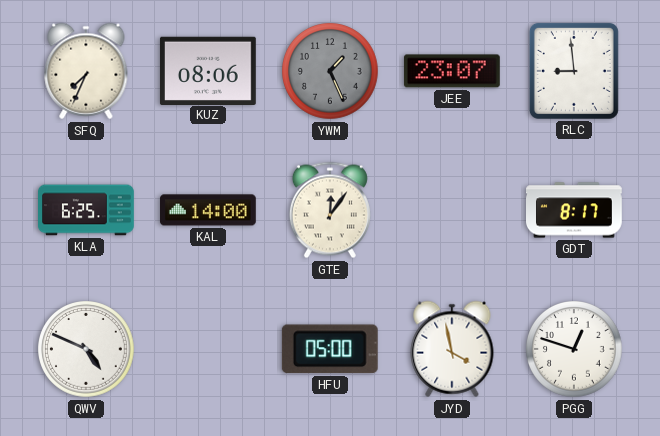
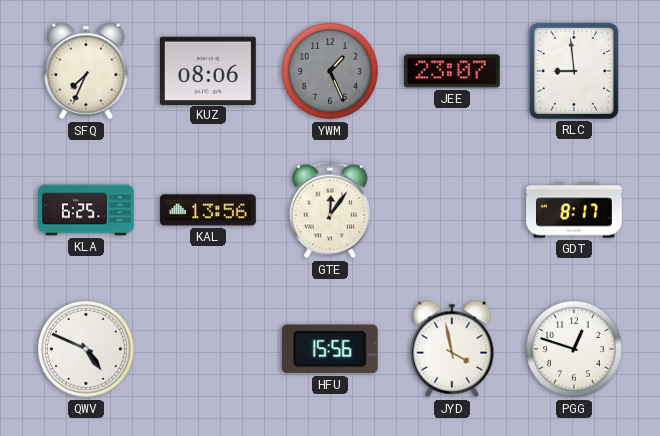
KAL: 14:00 -> 13:56
HFU: 05:00 -> 15:56
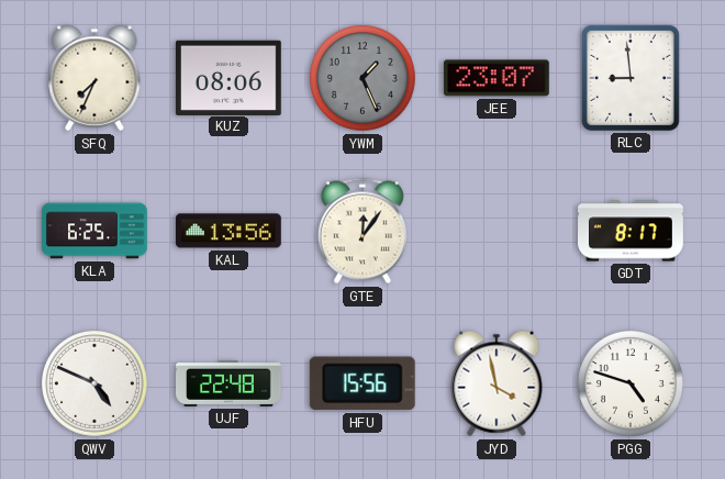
UJF: none -> 22:48
PGG: 12:48 -> 4:48
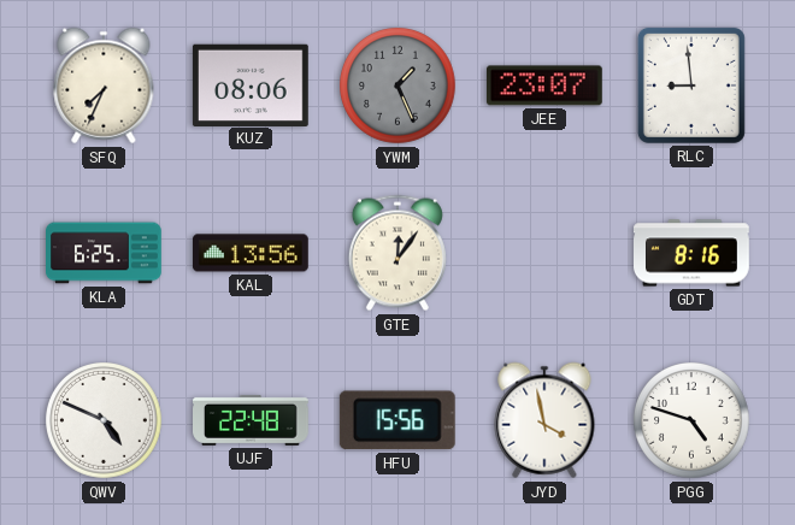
GDT: 8:17 -> 8:16
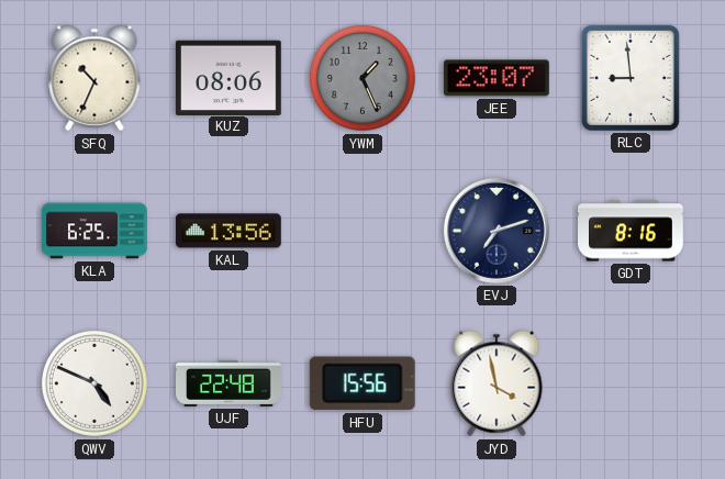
SFQ: 7:34 -> 10:34
GTE: 12:06 -> none
EVJ: none -> 7:12
PGG: 4:48 -> none
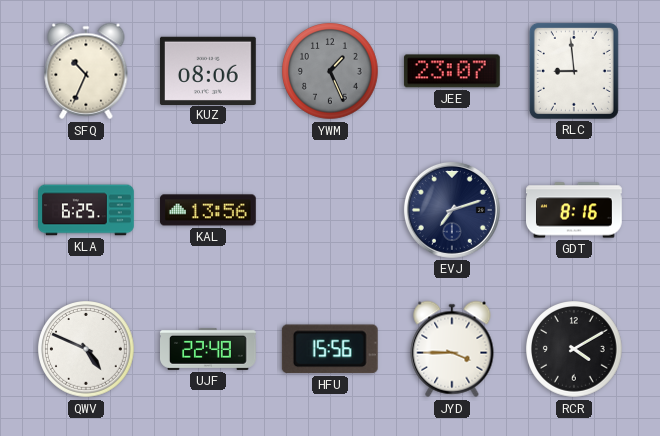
JYD: 3:58 -> 3:45
RCR: none -> 4:10
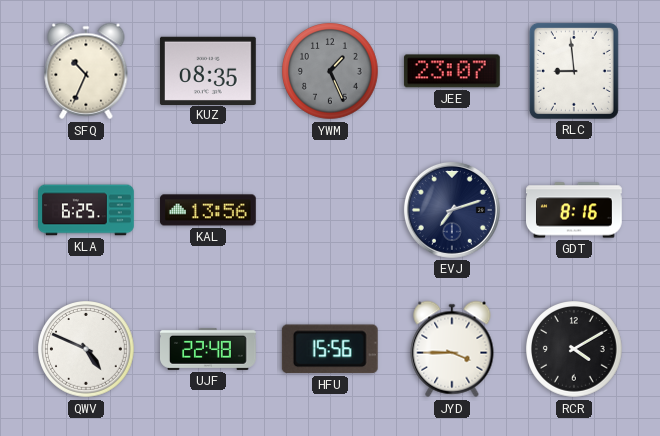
KUZ: 08:06 -> 08:35
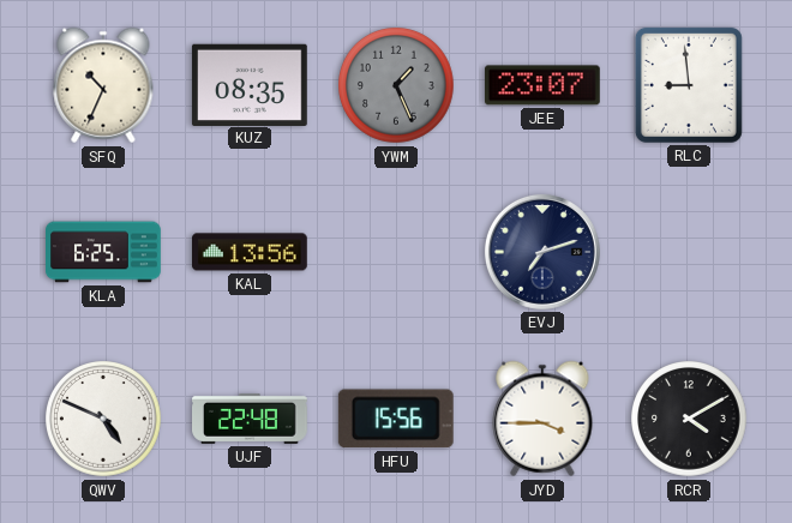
GDT: 8:16 -> none
